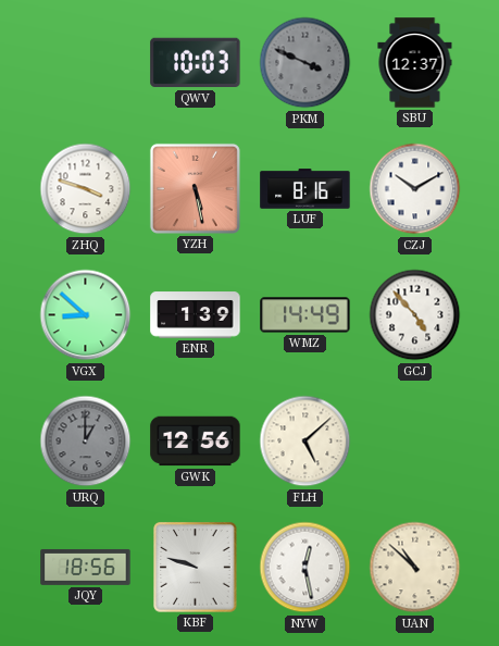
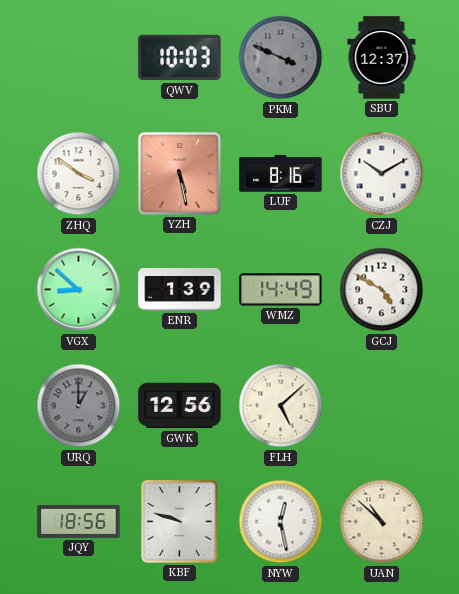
ZHQ: 3:48 -> 3:51
GCJ: 4:53 -> 4:50
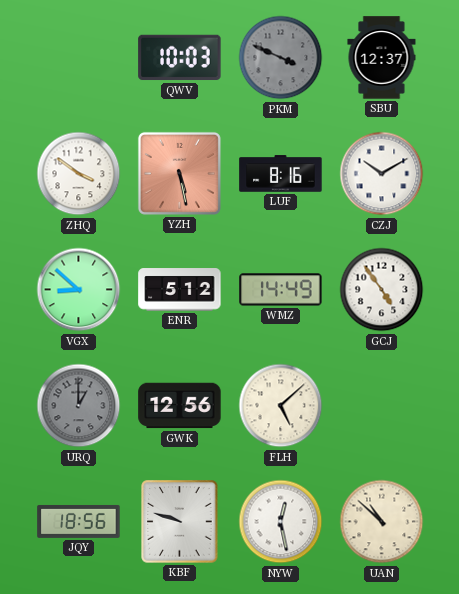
ENR: 1:39 -> 5:12
GCJ: 4:50 -> 4:54
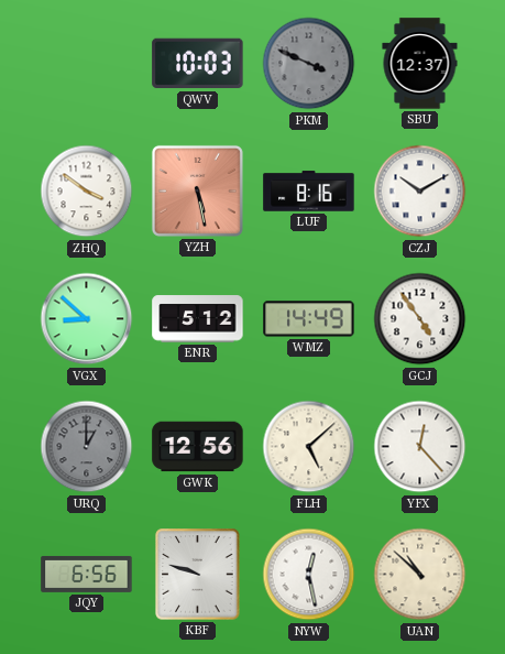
YFX: none -> 12:23
JQY: 18:56 -> 6:56
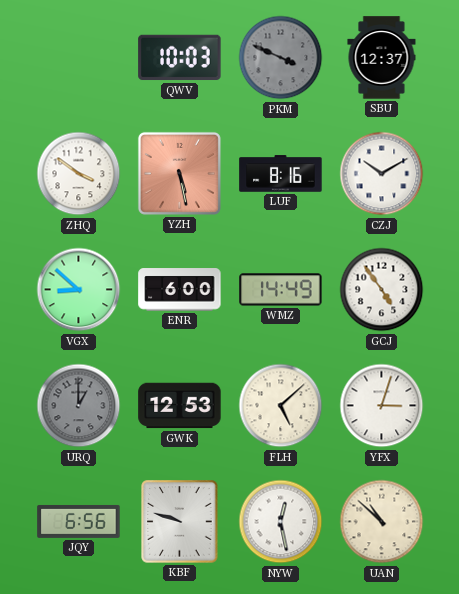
ENR: 5:12 -> 6:00
GWK: 12:56 -> 12:53
YFX: 12:23 -> 3:03
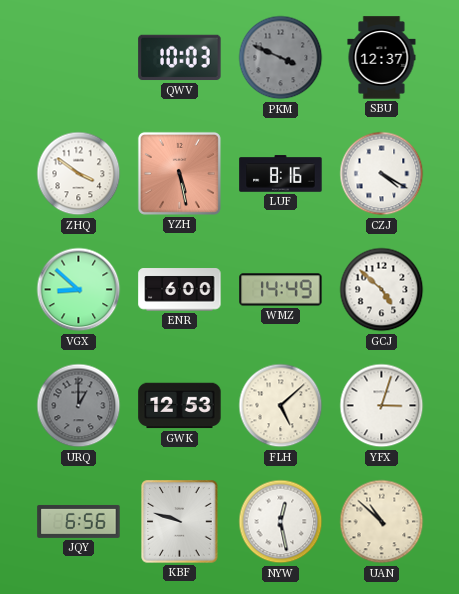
CZJ: 10:10 -> 4:20
GCJ: 4:54 -> 4:52
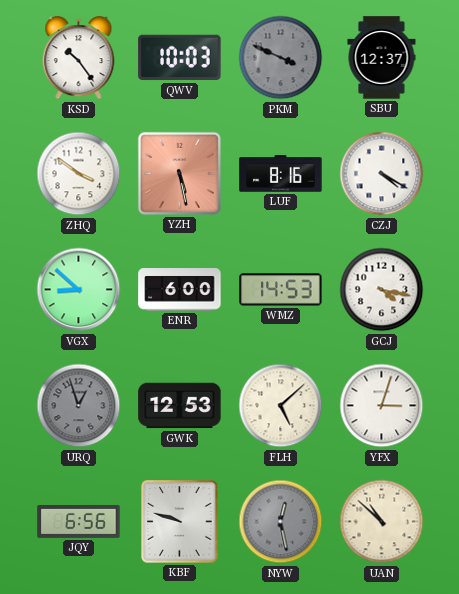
KSD: none -> 10:24
WMZ: 14:49 -> 14:53
GCJ: 4:52 -> 4:17
URQ: 1:00 -> 12:57
NYW dial: white -> grey
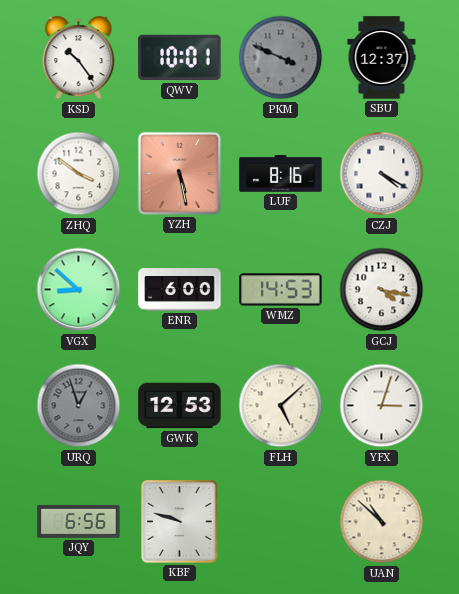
QWV: 10:03 -> 10:01
NYW: 12:28 -> none
